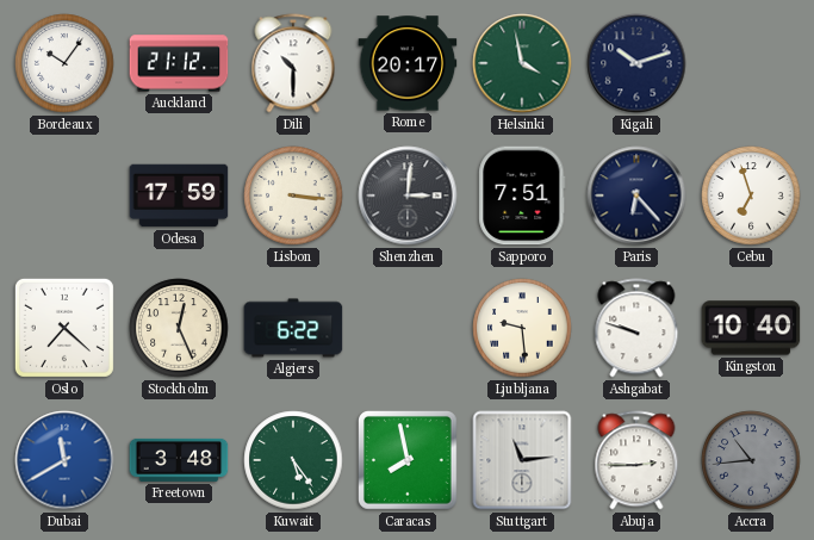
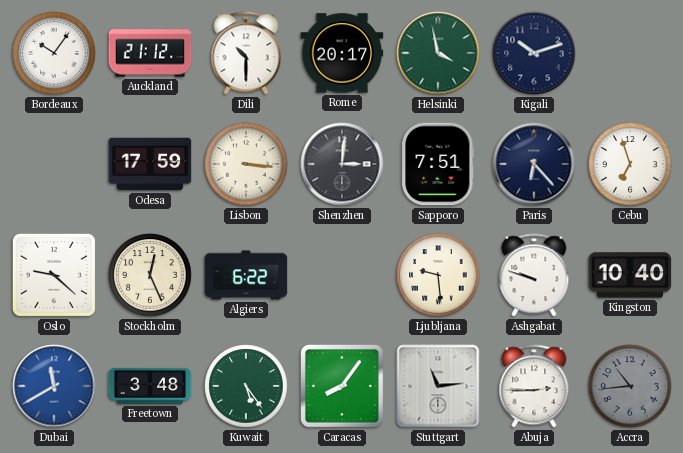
Oslo: 7:22 -> 9:22
Caracas: 7:58 -> 8:06
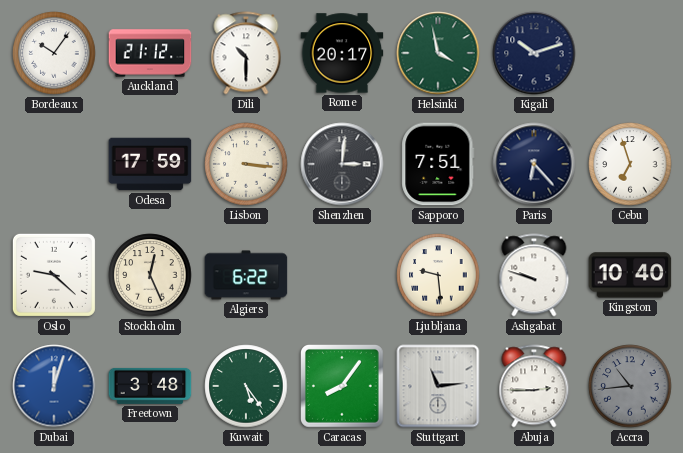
Dubai: 11:40 -> 12:03
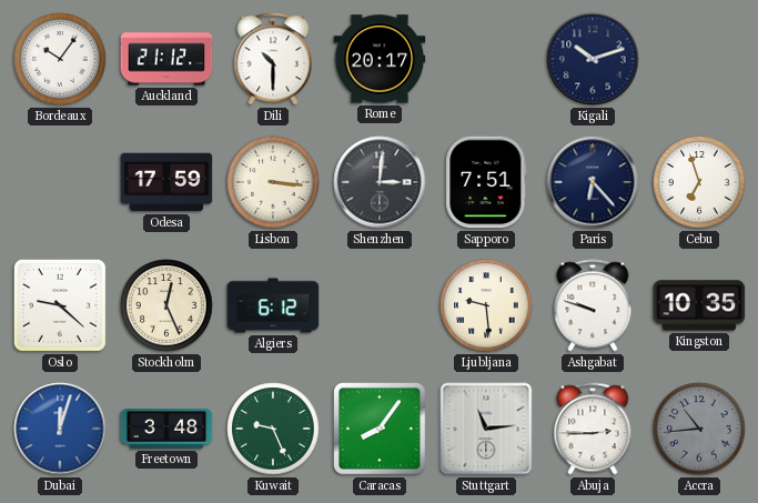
Helsinki: 3:58 -> none
Algiers: 6:22 -> 6:12
Kingston: 10:40 -> 10:35
Kuwait: 5:24 -> 9:26
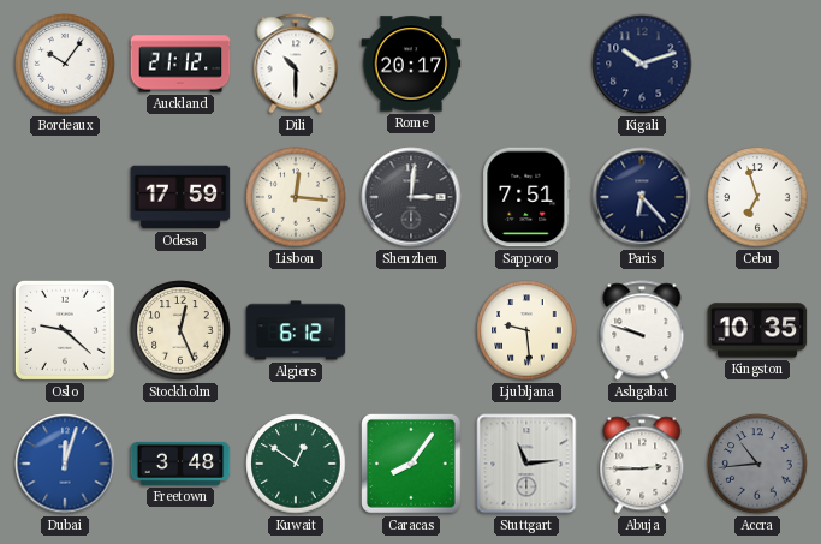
Lisbon: 3:16 -> 12:16
Kuwait: 9:26 -> 12:51
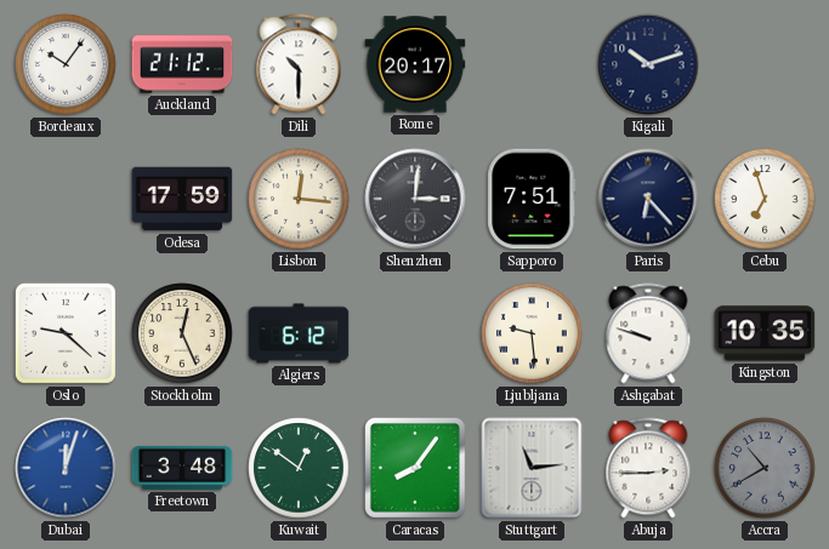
Accra: 10:44 -> 10:40
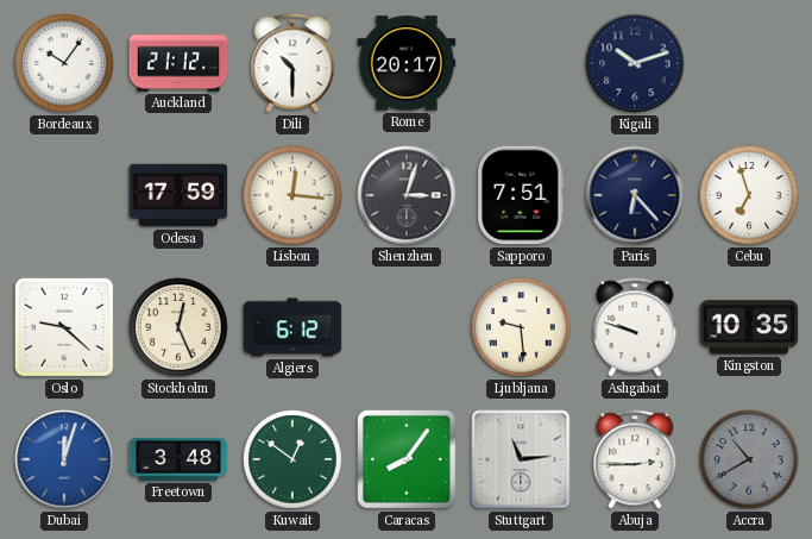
Shenzhen: 3:01 -> 3:03
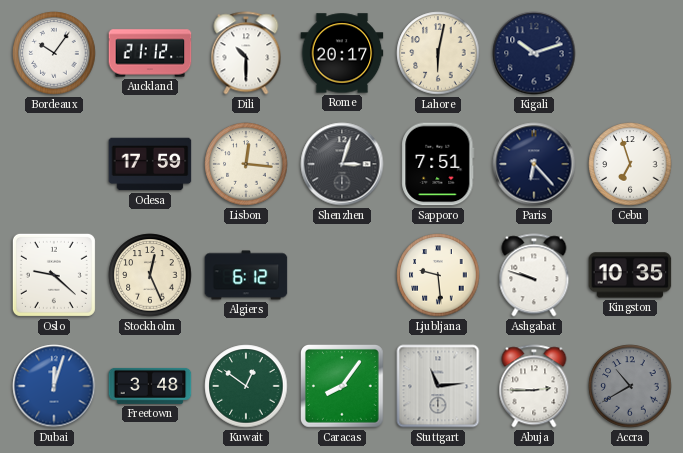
Lahore: none -> 6:02
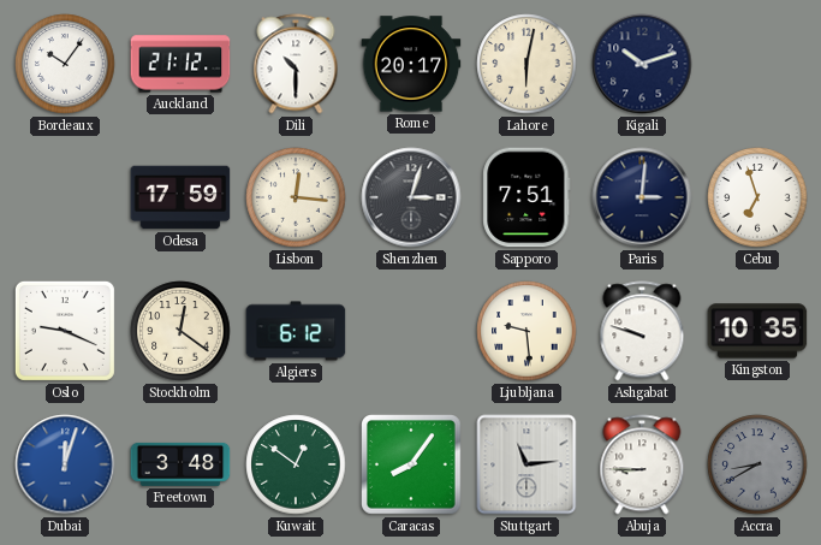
Paris: 6:23 -> 3:01
Oslo: 9:22 -> 9:19
Stockholm: 12:26 -> 12:21
Abuja: 2:45 -> 8:45
Accra: 10:40 -> 8:40
